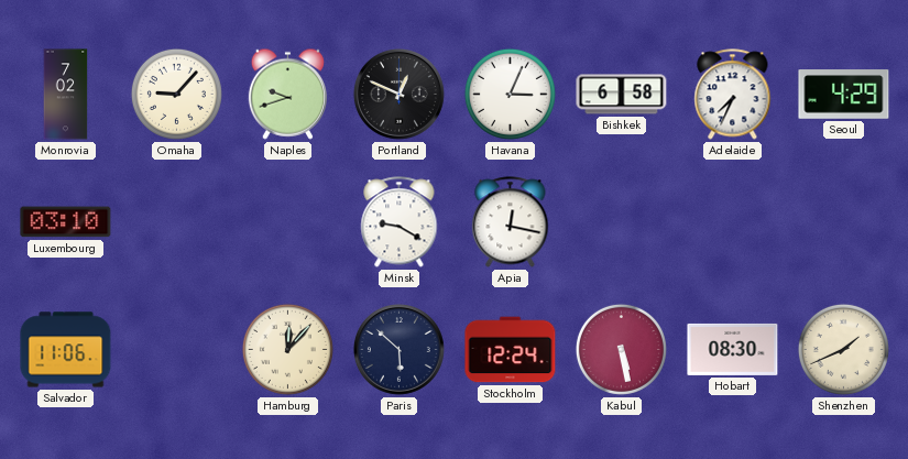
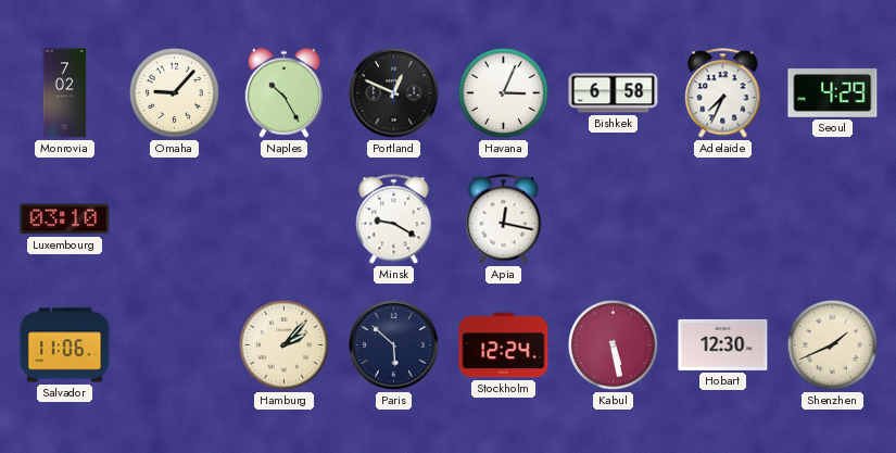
Naples: 9:42 -> 10:25
Hamburg: 12:07 -> 2:07
Hobart: 08:30 -> 12:30
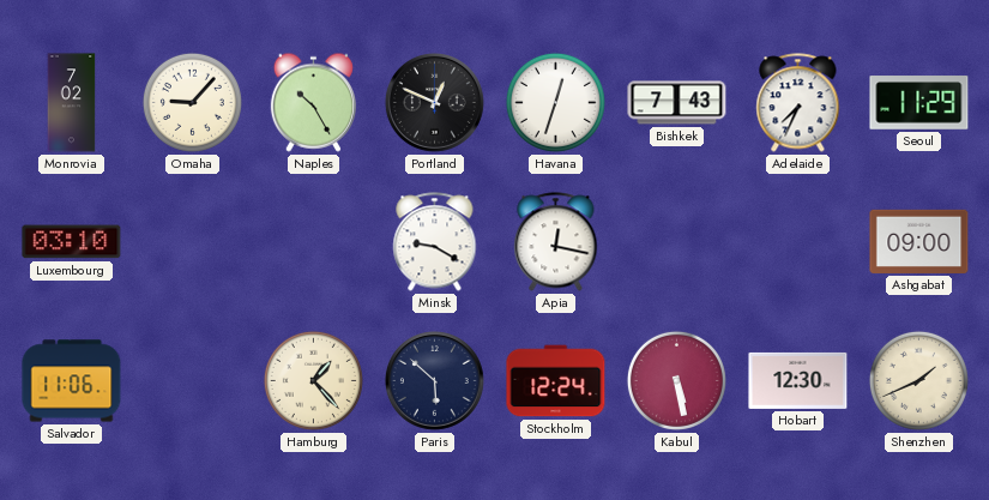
Havana: 3:04 -> 12:33
Bishkek: 6:58 -> 7:43
Seoul: 4:29 -> 11:29
Ashgabat: none -> 09:00
Hamburg: 2:07 -> 1:23
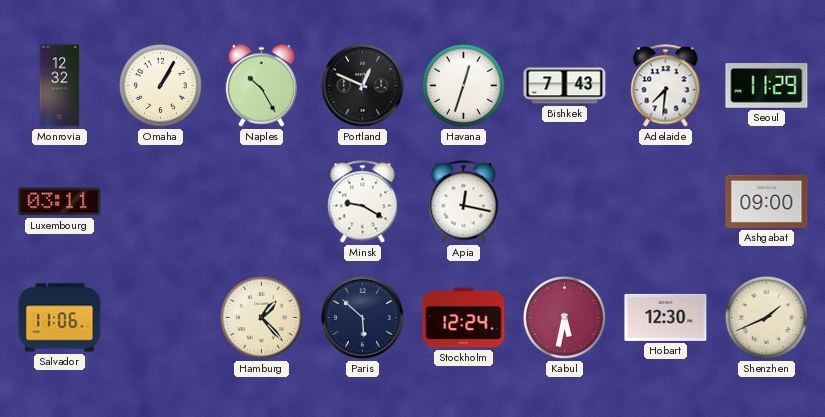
Monrovia: 7:02 -> 12:32
Omaha: 9:07 -> 1:05
Adelaide: 7:34 -> 7:31
Luxembourg: 03:10 -> 03:11
Kabul: 5:28 -> 5:32
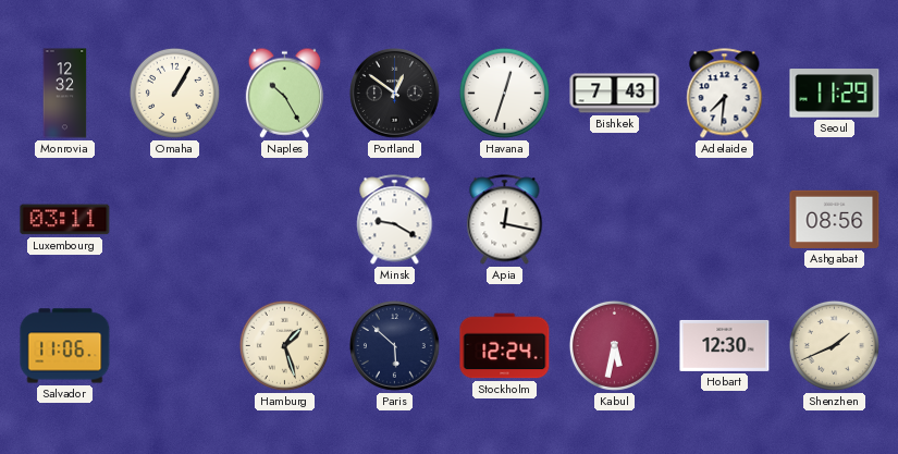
Portland: 12:49 -> 12:51
Ashgabat: 09:00 -> 08:56
Hamburg: 1:23 -> 1:27
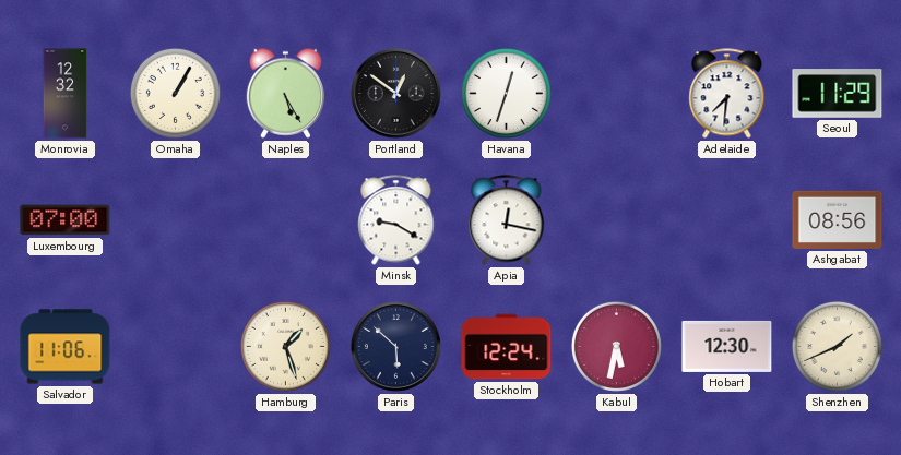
Naples: 10:25 -> 5:25
Bishkek: 7:43 -> none
Luxembourg: 03:11 -> 07:00
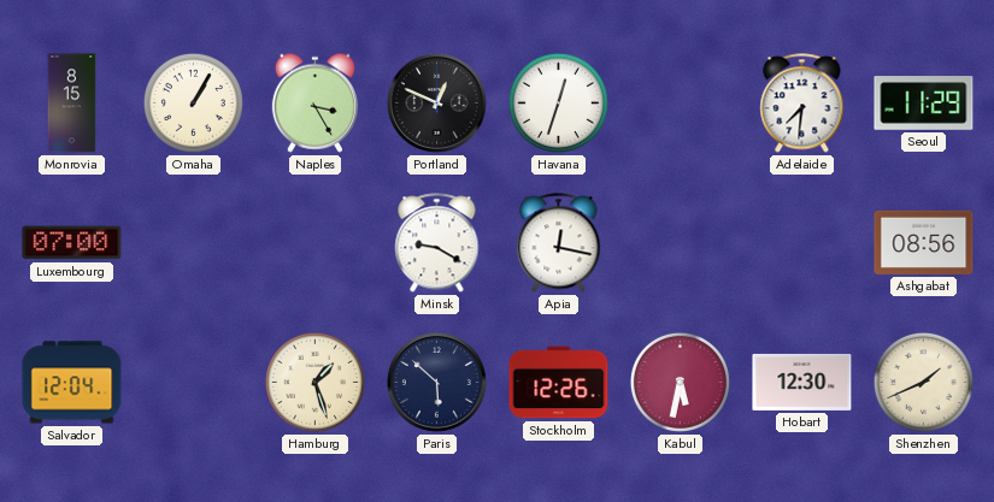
Monrovia: 12:32 -> 8:15
Naples: 5:25 -> 3:25
Portland: 12:51 -> 12:49
Salvador: 11:06 -> 12:04
Stockholm: 12:24 -> 12:26
